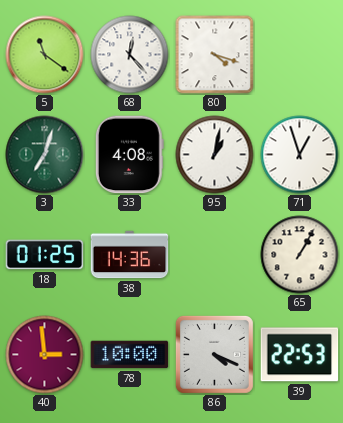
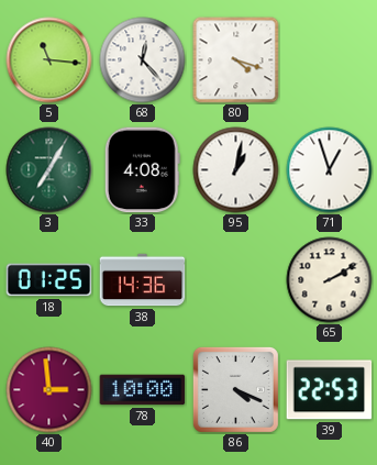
5: 11:21 -> 11:16
3: 7:03 -> 7:05
65: 1:05 -> 2:10
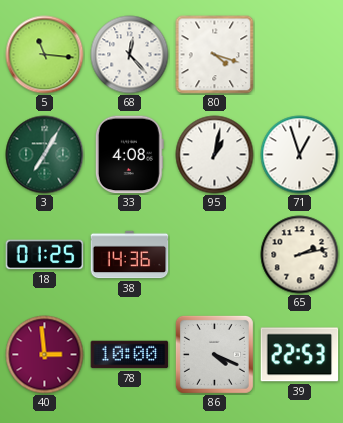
65: 2:10 -> 2:13
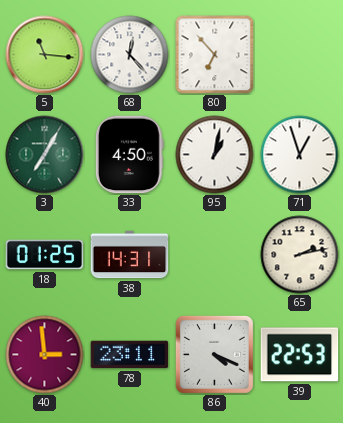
80: 4:18 -> 6:53
33: 4:08 -> 4:50
38: 14:36 -> 14:31
78: 10:00 -> 23:11
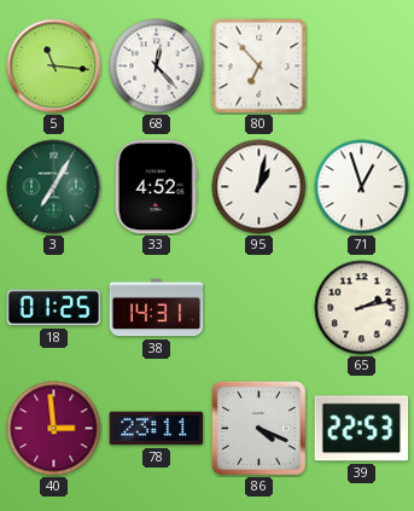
33: 4:50 -> 4:52
